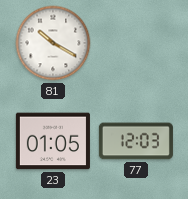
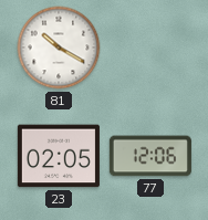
23: 01:05 -> 02:05
77: 12:03 -> 12:06
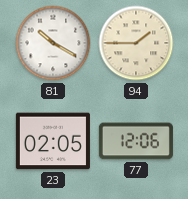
94: none -> 1:45
